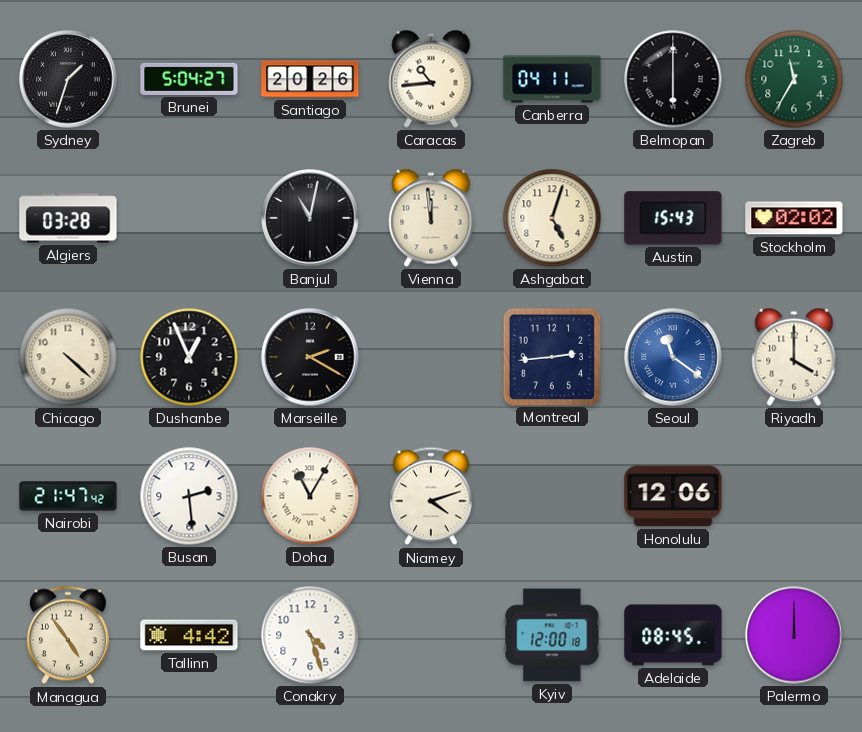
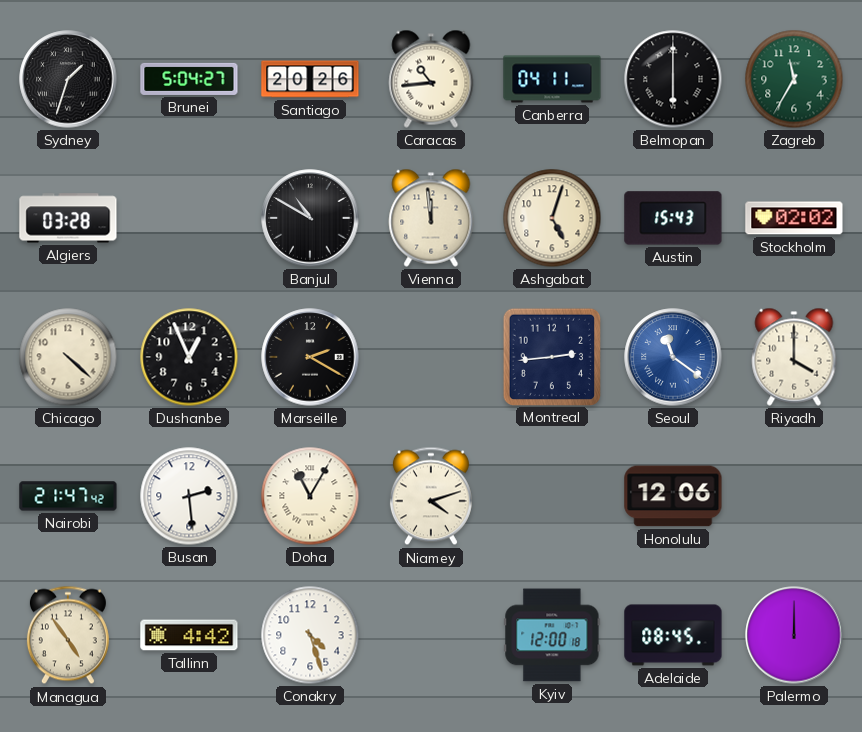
Banjul: 11:02 -> 10:50
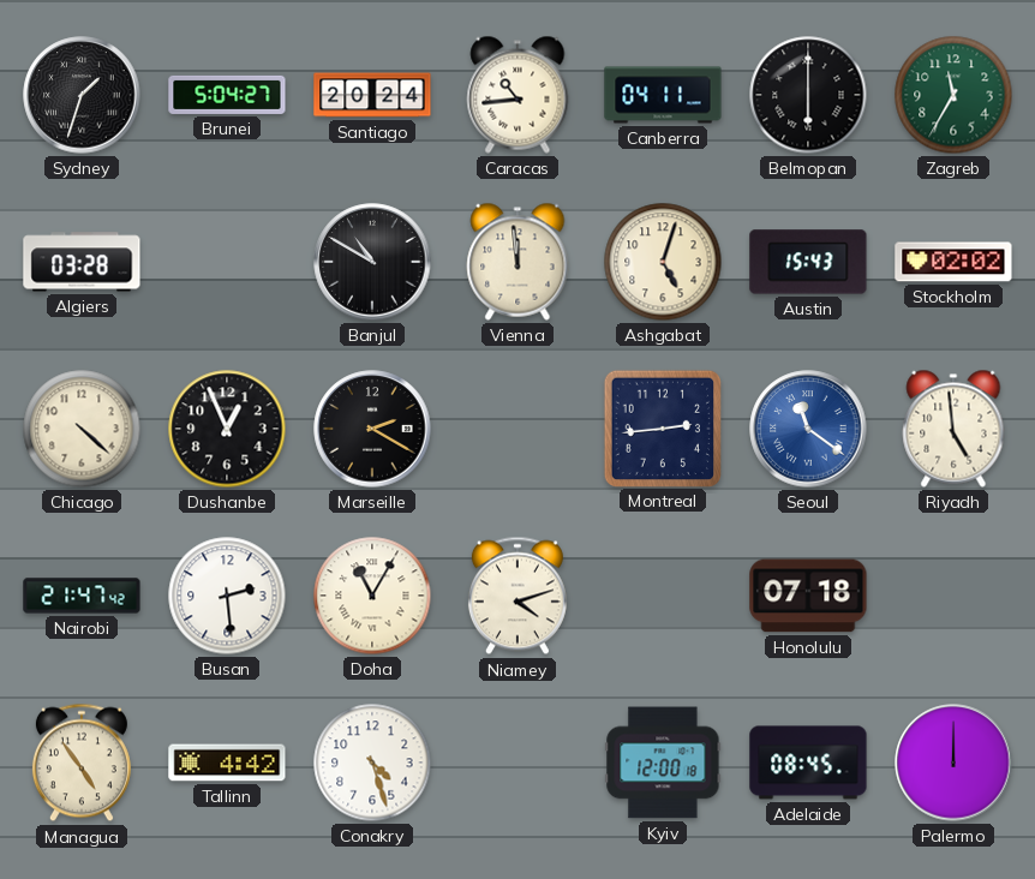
Santiago: 20:26 -> 20:24
Riyadh: 4:00 -> 4:59
Honolulu: 12:06 -> 07:18
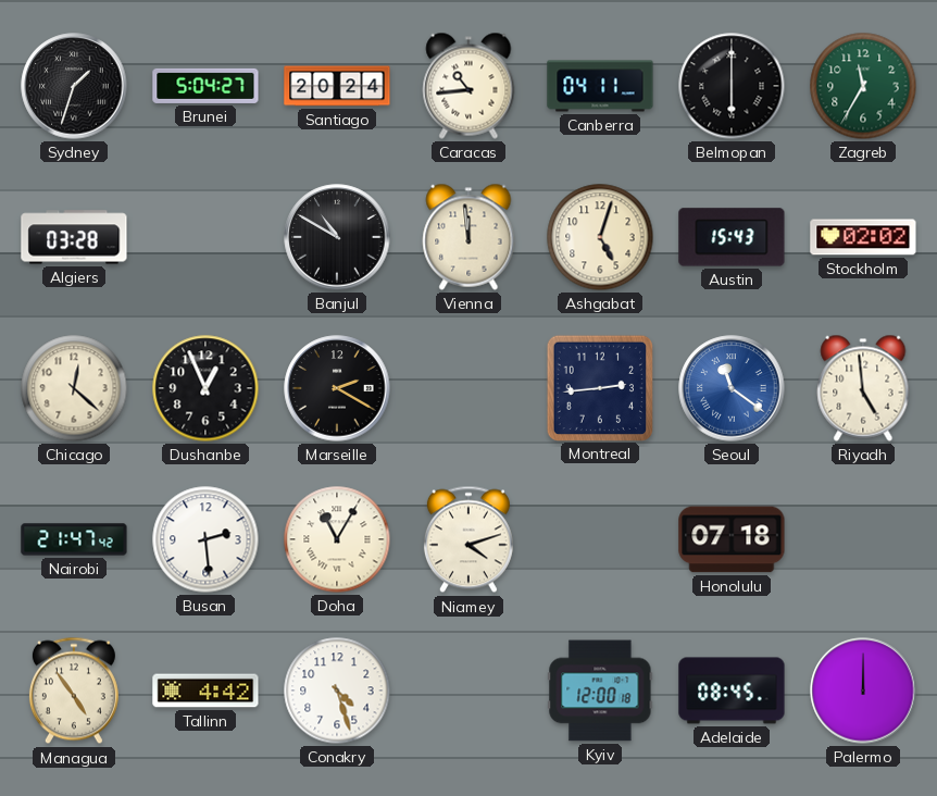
Chicago: 4:22 -> 12:22
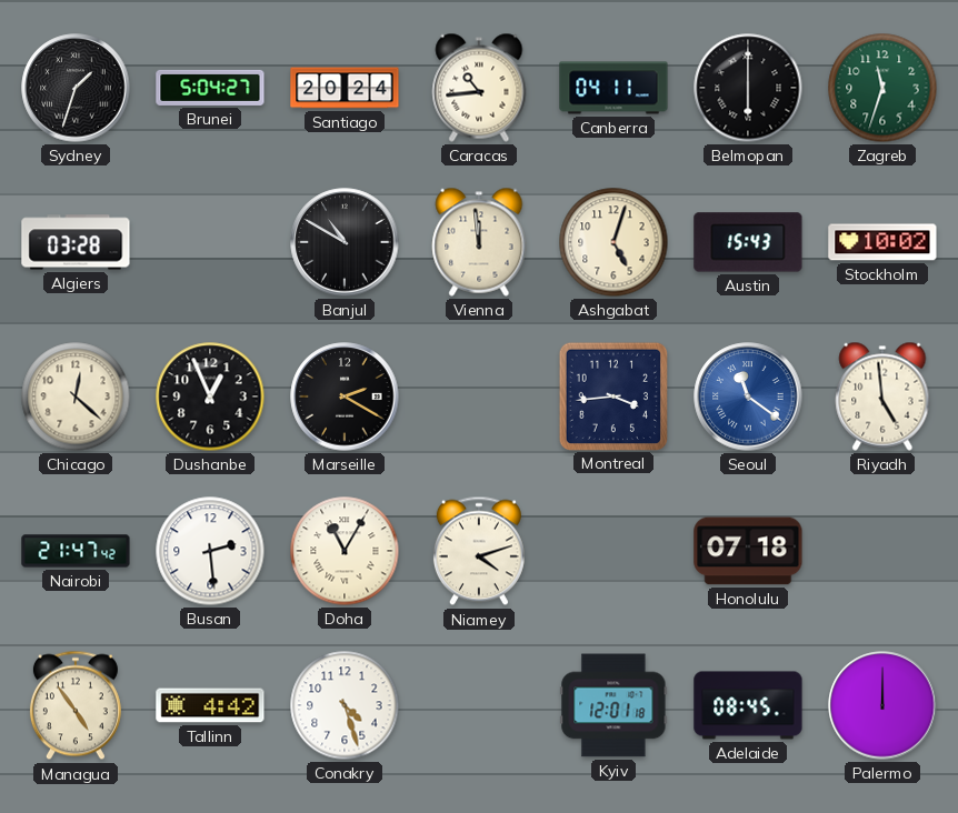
Zagreb: 11:35 -> 11:33
Stockholm: 02:02 -> 10:02
Montreal: 2:44 -> 3:44
Kyiv: 12:00 -> 12:01
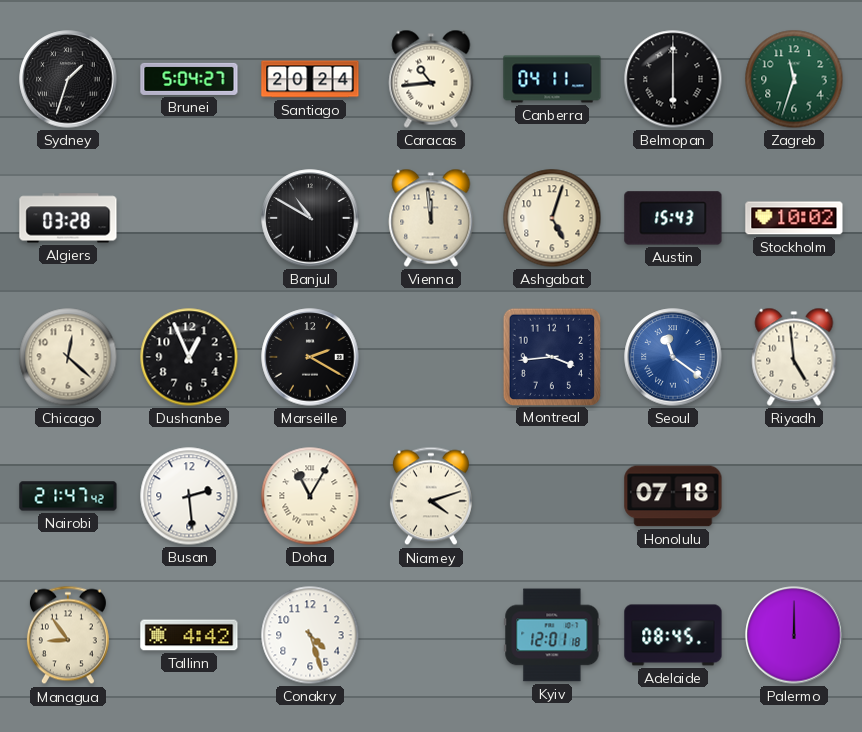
Managua: 4:54 -> 8:54
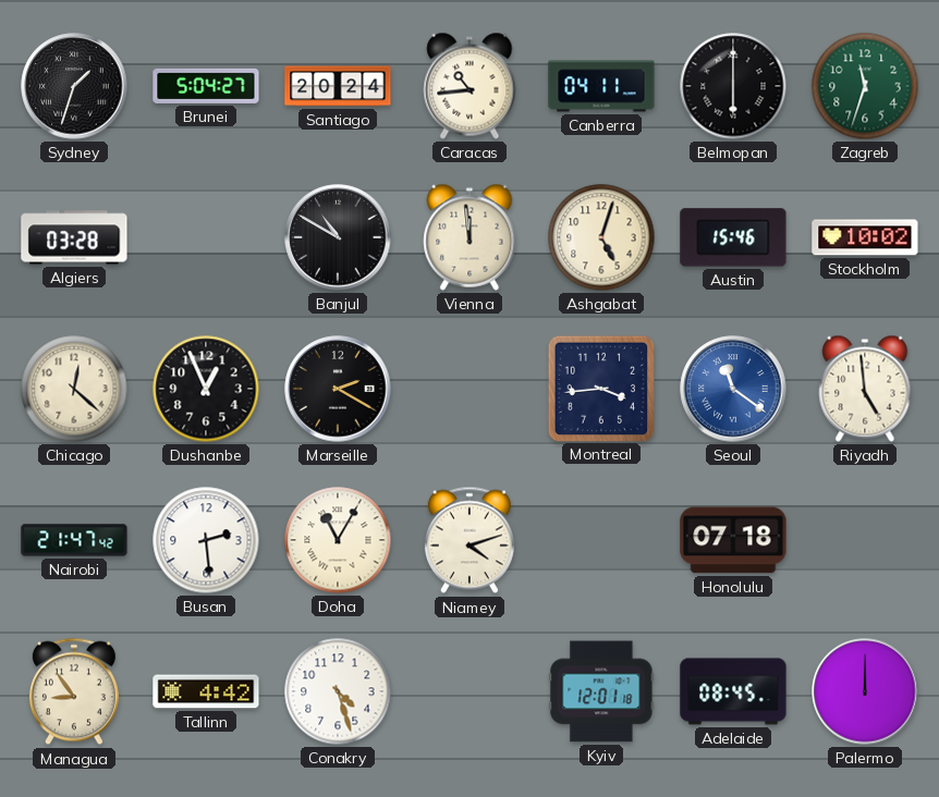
Austin: 15:43 -> 15:46
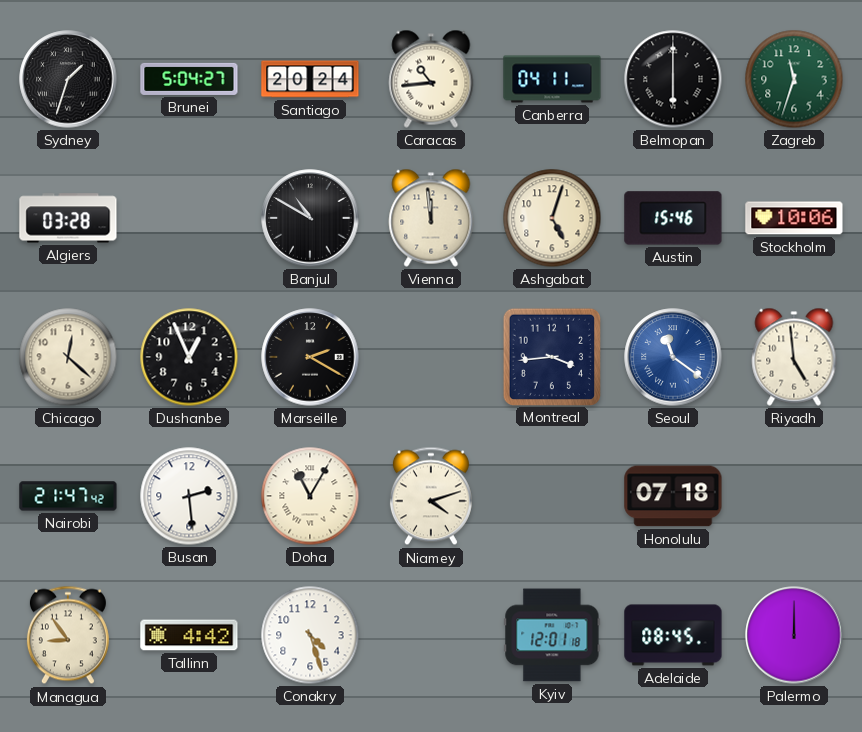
Stockholm: 10:02 -> 10:06
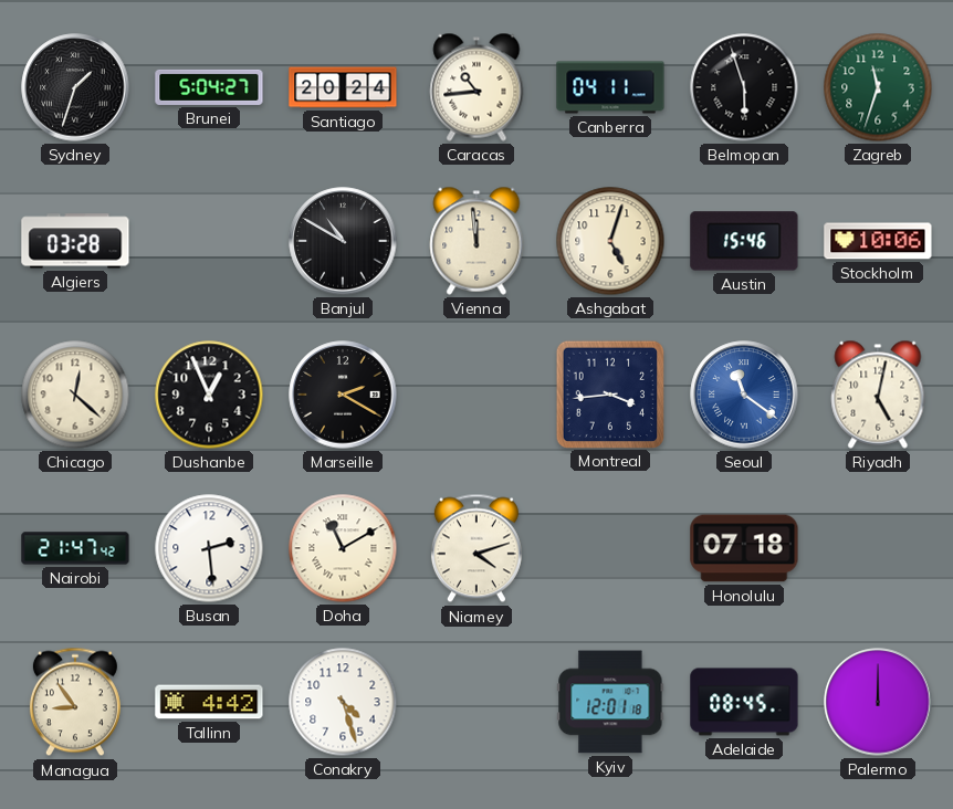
Belmopan: 6:00 -> 5:57
Riyadh: 4:59 -> 5:02
Doha: 11:05 -> 11:10
